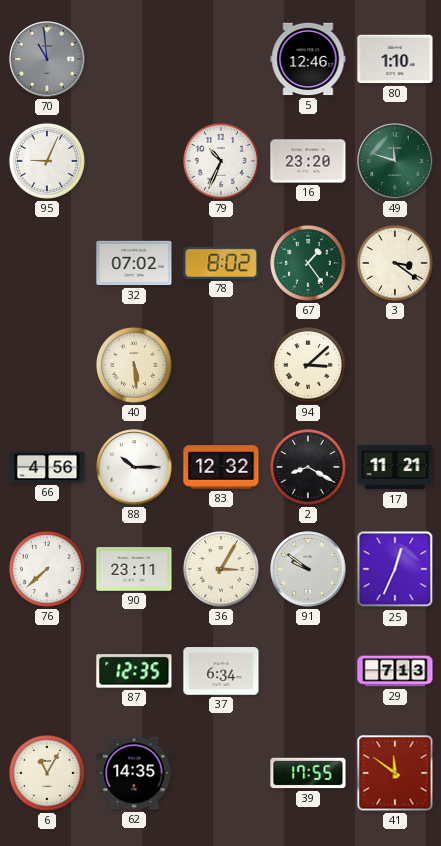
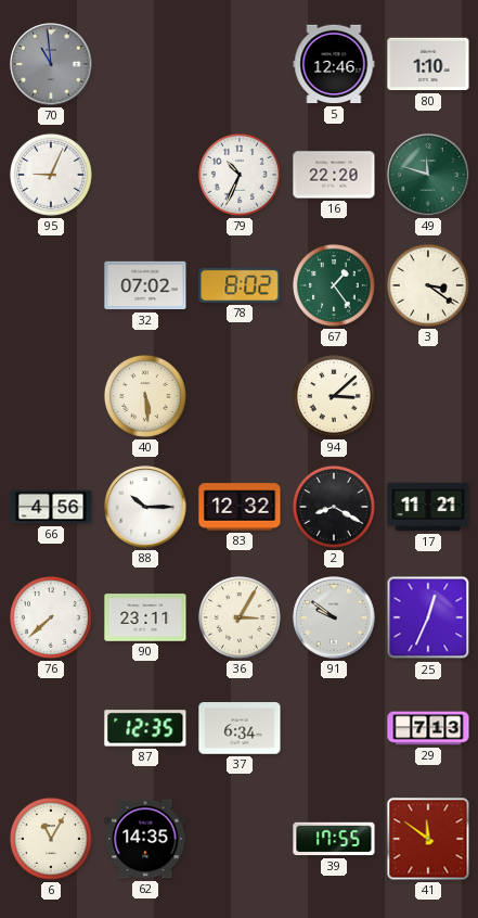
16: 23:20 -> 22:20
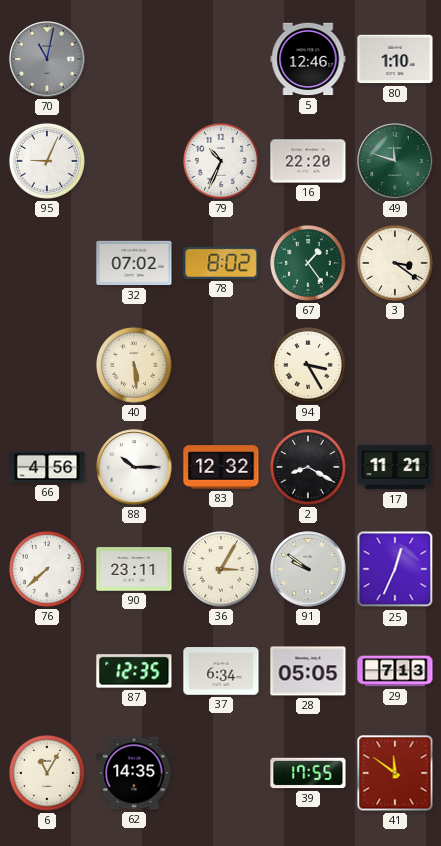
70: 10:59 -> 11:02
94: 3:08 -> 3:25
28: none -> 05:05
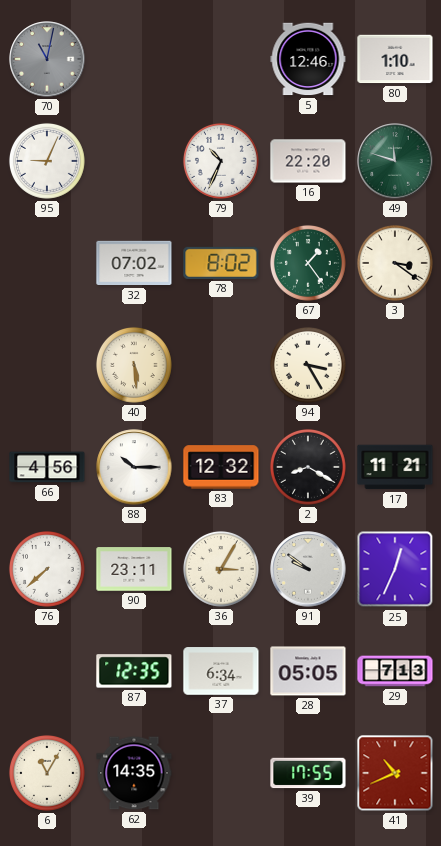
41: 11:51 -> 10:41
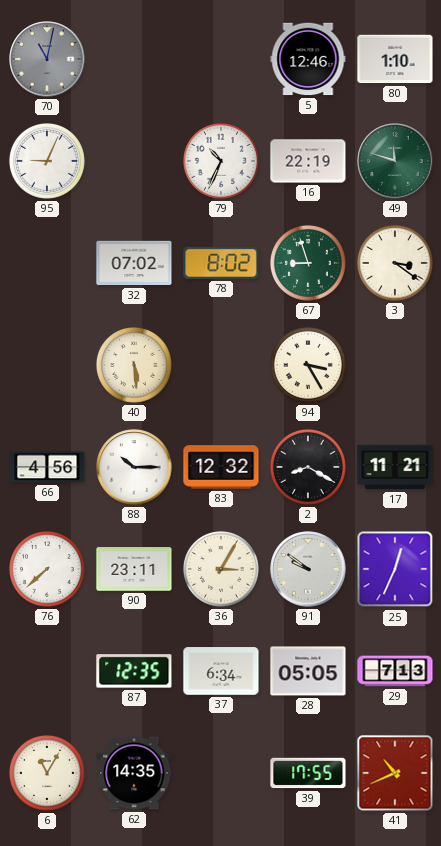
16: 22:20 -> 22:19
67: 1:24 -> 8:57
